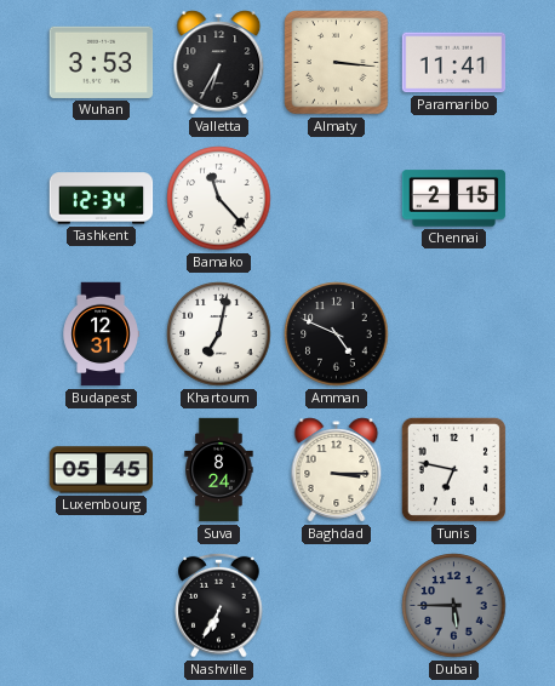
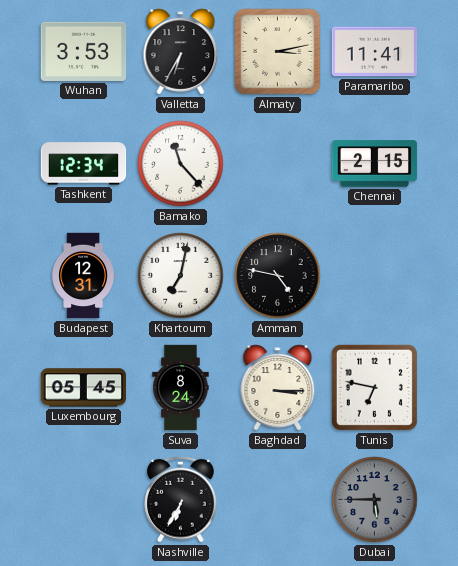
Almaty: 3:16 -> 3:13
Amman: 4:49 -> 4:47
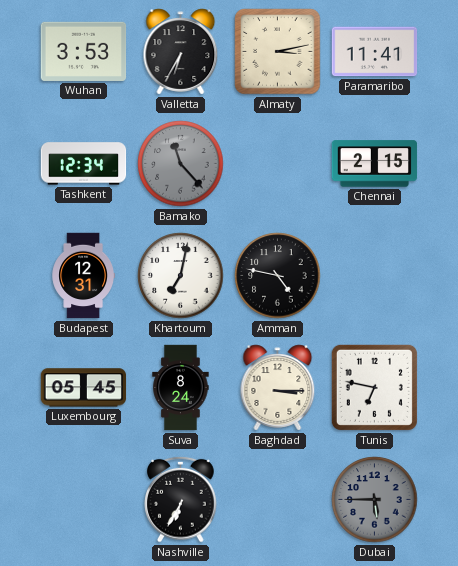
Bamako dial: white -> grey
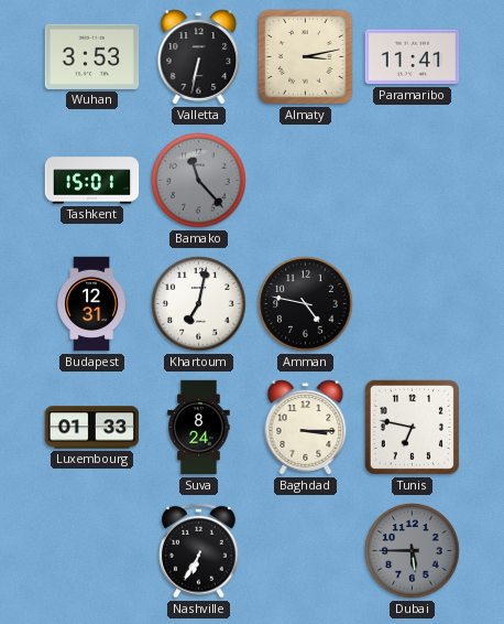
Valletta: 6:35 -> 6:32
Tashkent: 12:34 -> 15:01
Chennai: 2:15 -> none
Luxembourg: 05:45 -> 01:33
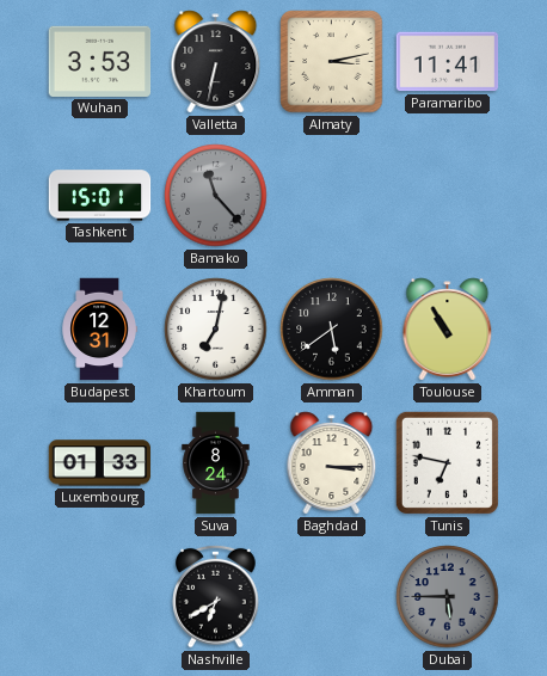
Amman: 4:47 -> 5:39
Toulouse: none -> 10:55
Nashville: 6:35 -> 6:40
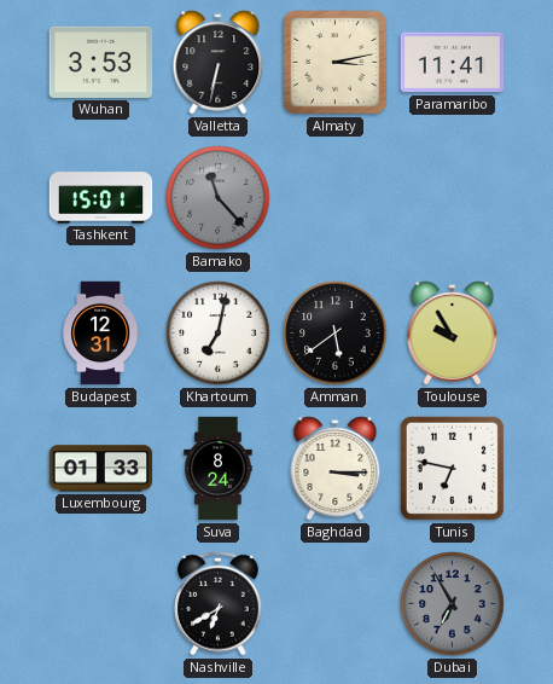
Toulouse: 10:55 -> 9:55
Dubai: 5:45 -> 6:55
